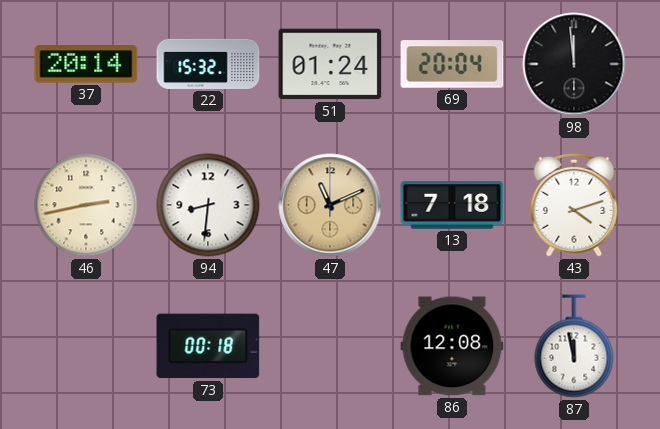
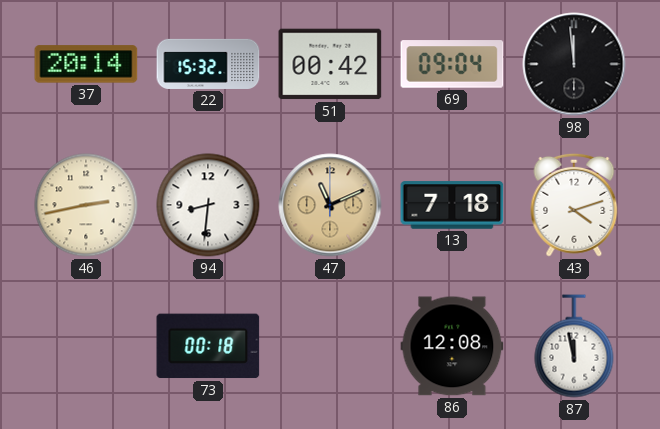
51: 01:24 -> 00:42
69: 20:04 -> 09:04
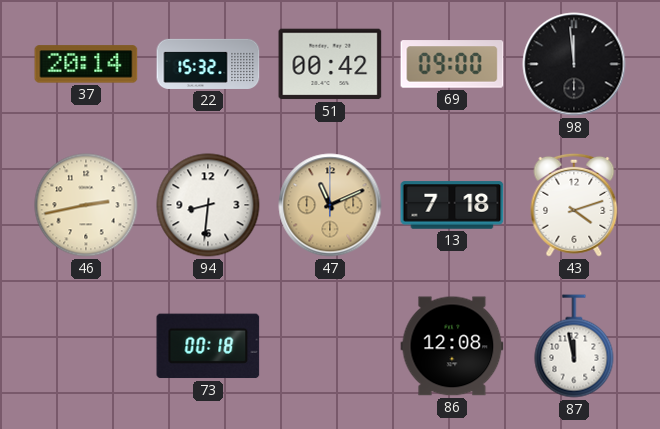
69: 09:04 -> 09:00
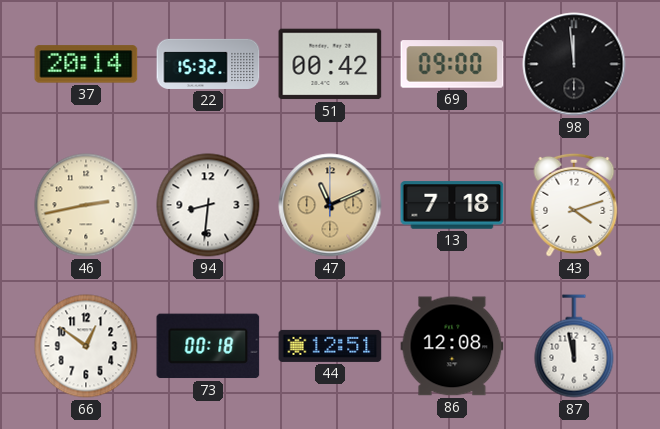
66: none -> 12:51
44: none -> 12:51
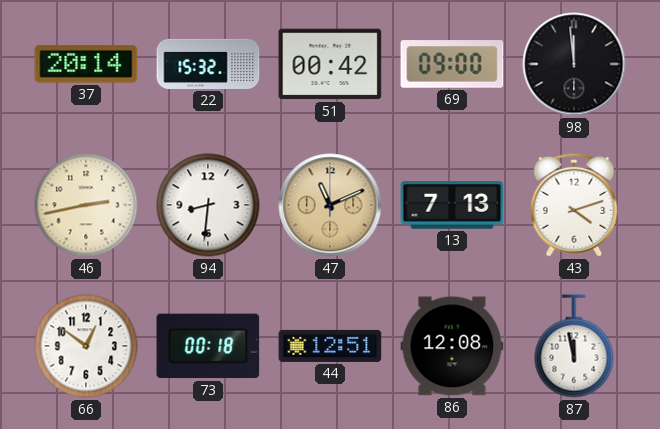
13: 7:18 -> 7:13
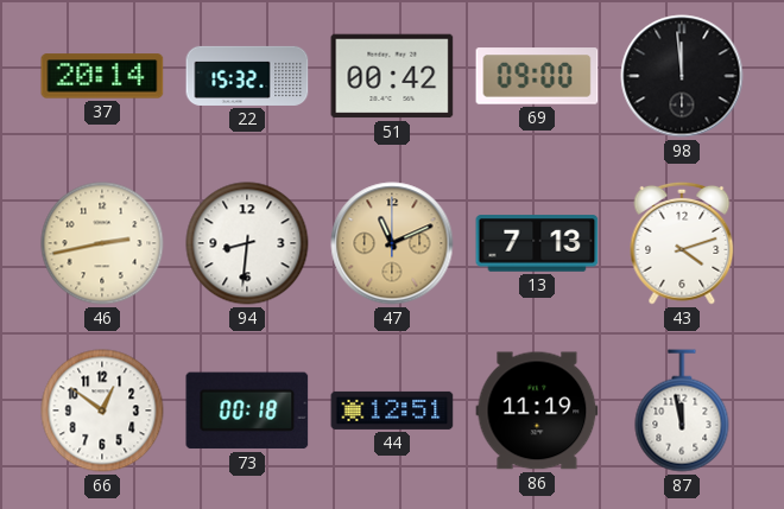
86: 12:08 -> 11:19
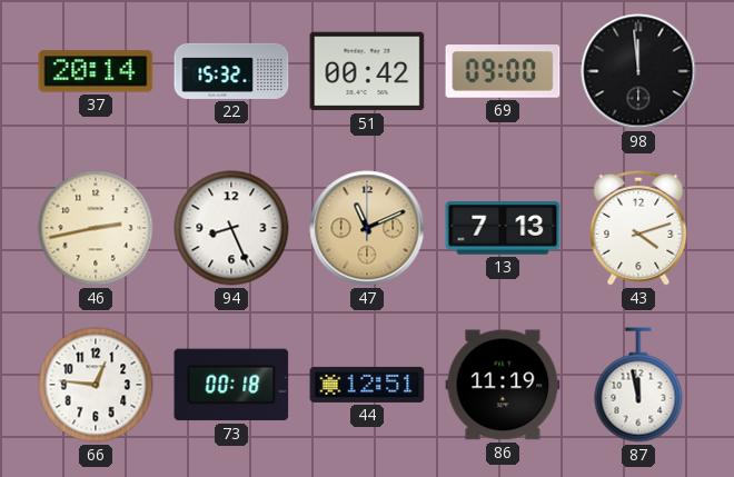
94: 8:31 -> 8:26
66: 12:51 -> 12:46
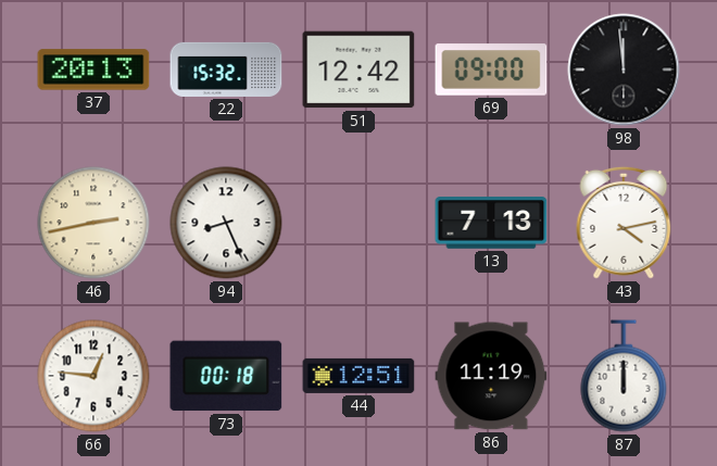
37: 20:14 -> 20:13
51: 00:42 -> 12:42
47: 11:11 -> none
43: 4:12 -> 4:13
87: 11:58 -> 12:00
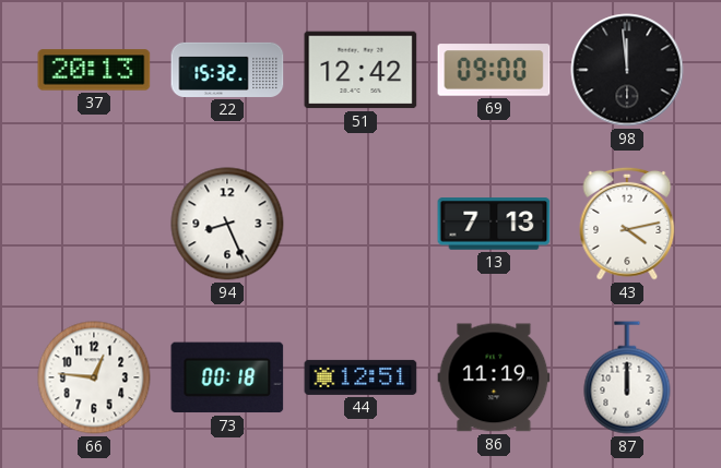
46: 2:43 -> none
